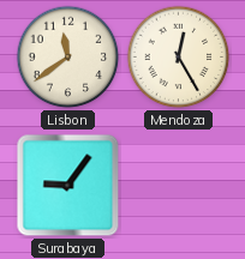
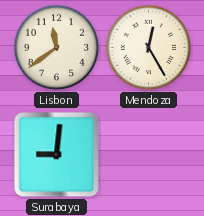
Surabaya: 9:06 -> 9:01
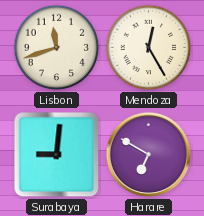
Lisbon: 11:39 -> 11:42
Harare: none -> 6:50
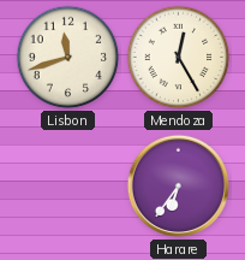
Surabaya: 9:01 -> none
Harare: 6:50 -> 6:36
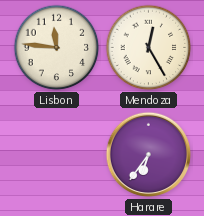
Lisbon: 11:42 -> 11:46
